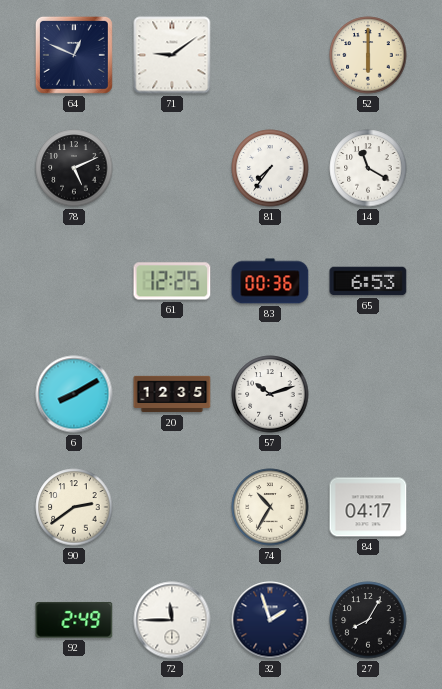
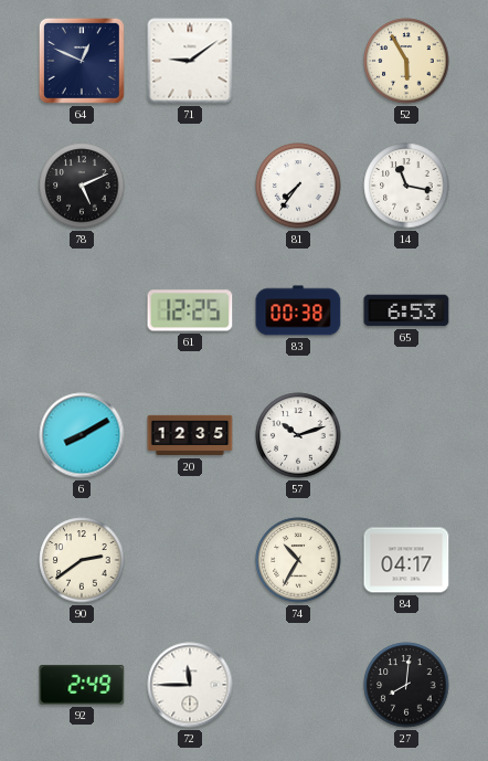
52: 6:00 -> 5:55
14: 11:20 -> 11:17
83: 00:36 -> 00:38
32: 1:57 -> none
27: 8:05 -> 8:01
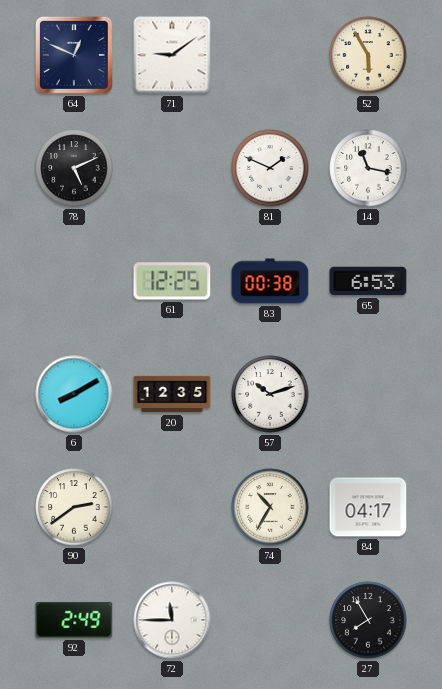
81: 7:36 -> 1:49
27: 8:01 -> 7:55
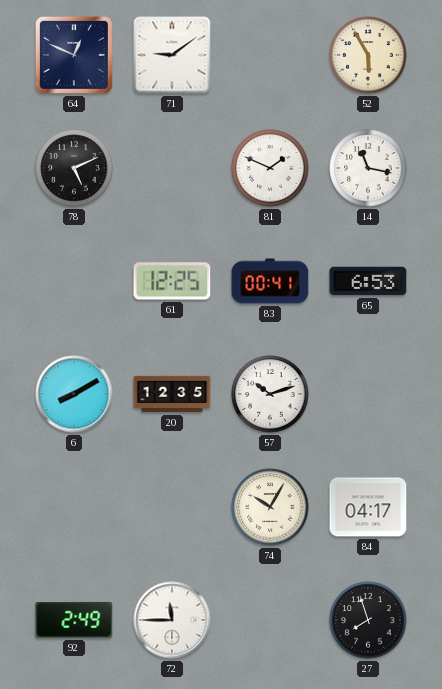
83: 00:38 -> 00:41
90: 2:39 -> none
74: 10:35 -> 10:05
27: 7:55 -> 7:57
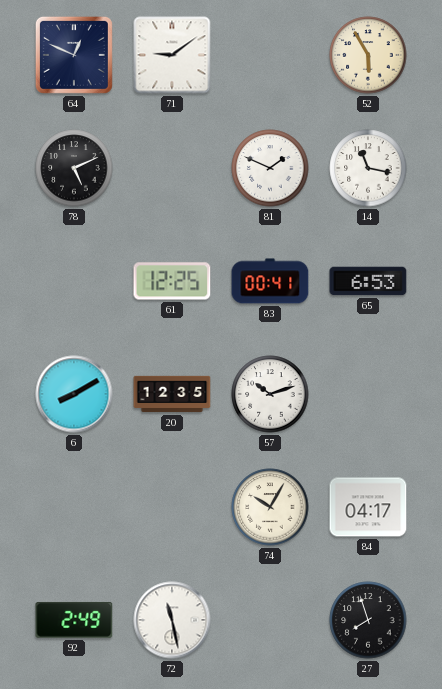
72: 11:45 -> 11:28
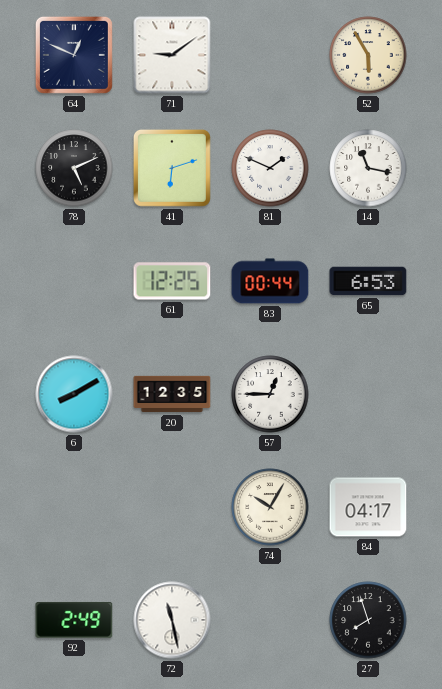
41: none -> 6:12
83: 00:41 -> 00:44
57: 10:12 -> 12:45
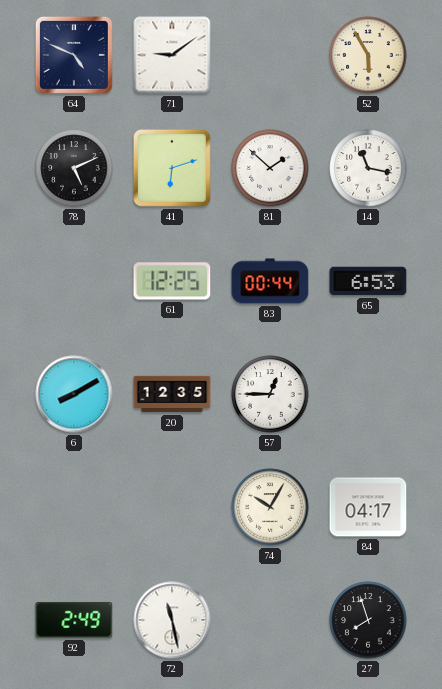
64: 12:49 -> 4:49
81: 1:49 -> 1:52
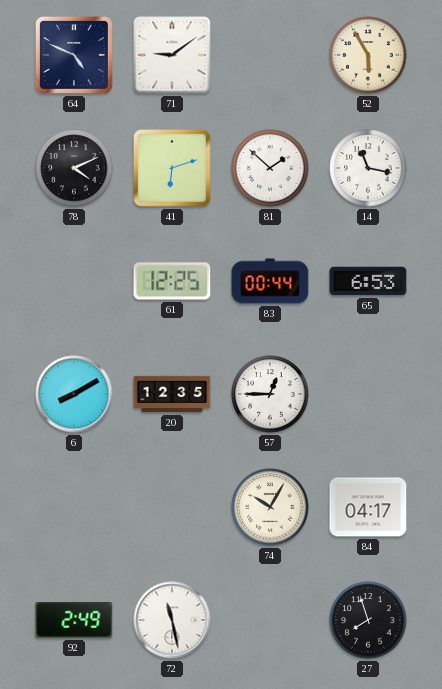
78: 5:11 -> 4:11
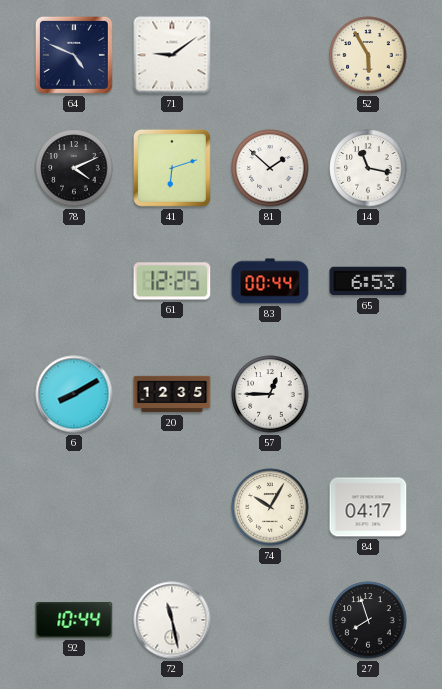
92: 2:49 -> 10:44
